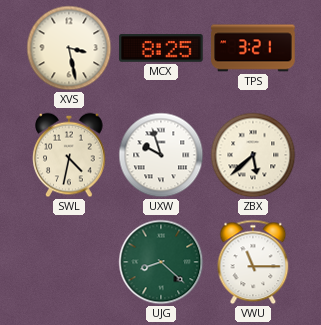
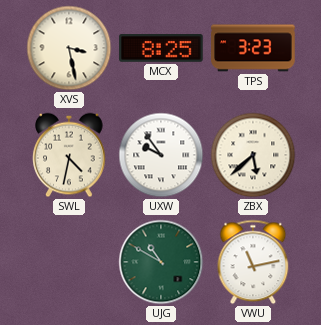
TPS: 3:21 -> 3:23
UXW: 9:57 -> 9:54
UJG: 8:22 -> 10:50
VWU: 11:15 -> 11:13
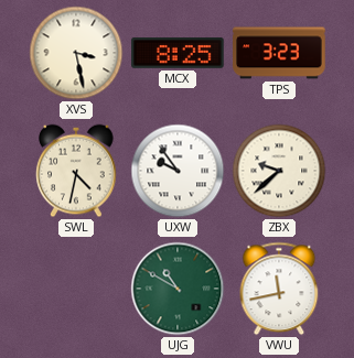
ZBX: 5:38 -> 9:38
VWU: 11:13 -> 11:43
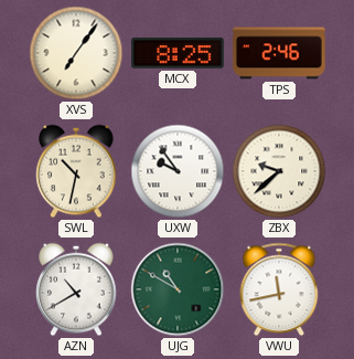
XVS: 3:28 -> 7:06
TPS: 3:23 -> 2:46
SWL: 4:32 -> 10:32
AZN: none -> 10:40
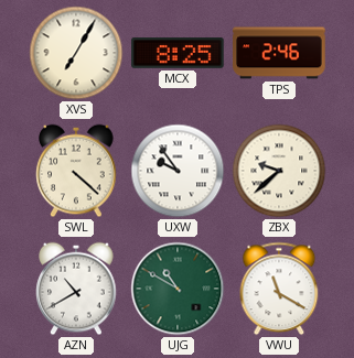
XVS: 7:06 -> 7:05
SWL: 10:32 -> 4:22
VWU: 11:43 -> 11:20
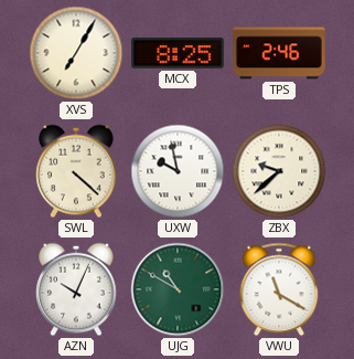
UXW: 9:54 -> 9:58
AZN: 10:40 -> 10:04
